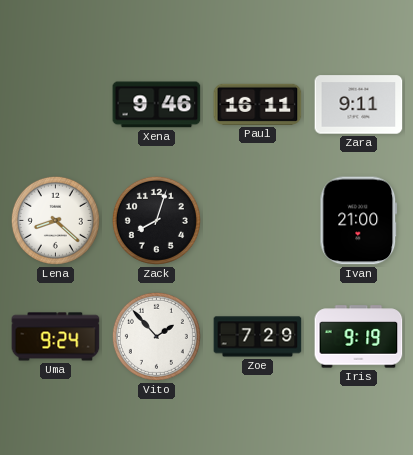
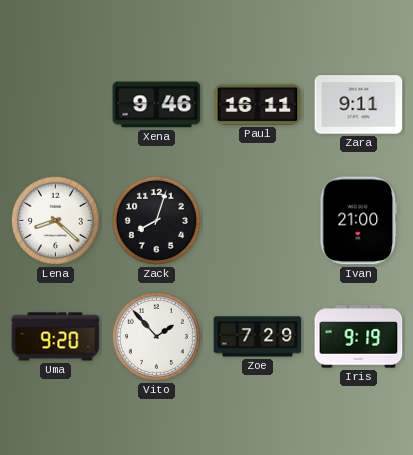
Uma: 9:24 -> 9:20
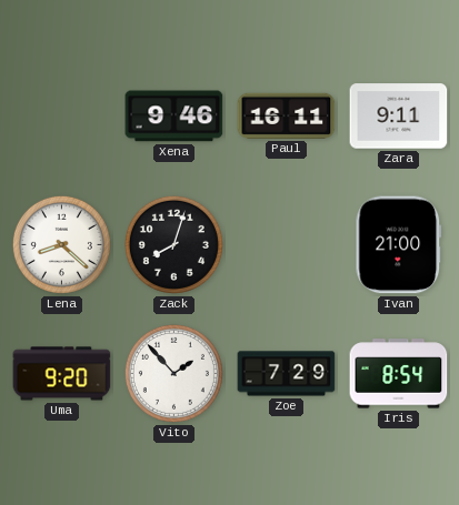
Iris: 9:19 -> 8:54
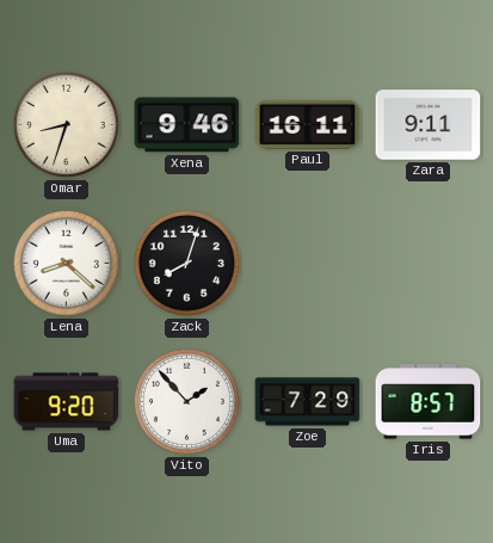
Omar: none -> 8:33
Ivan: 21:00 -> none
Iris: 8:54 -> 8:57
